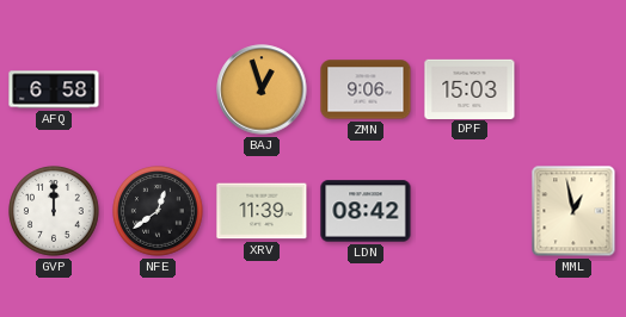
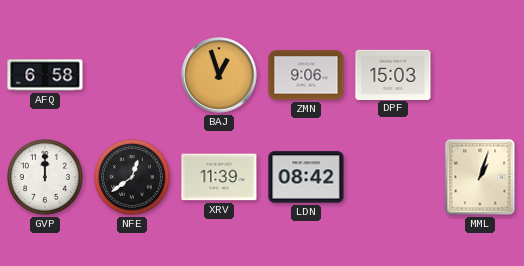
MML: 12:58 -> 1:03
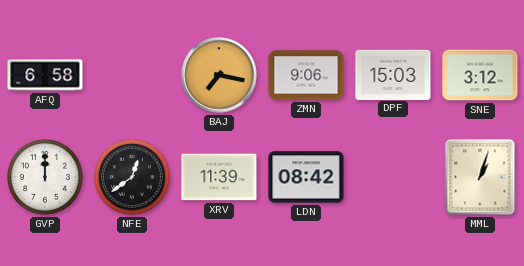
BAJ: 12:57 -> 7:17
SNE: none -> 3:12
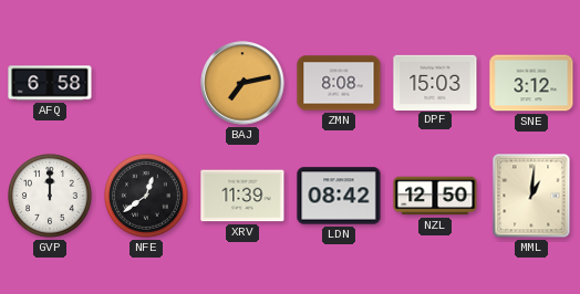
BAJ: 7:17 -> 7:13
ZMN: 9:06 -> 8:08
NZL: none -> 12:50
MML: 1:03 -> 1:01
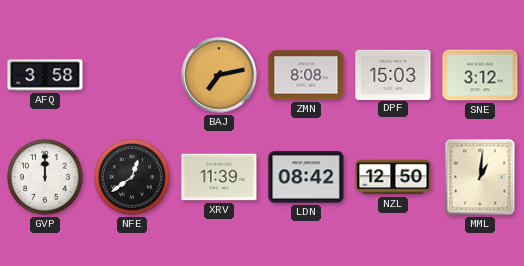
AFQ: 6:58 -> 3:58
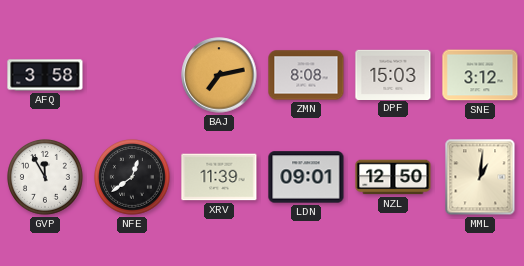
GVP: 12:00 -> 11:55
LDN: 08:42 -> 09:01
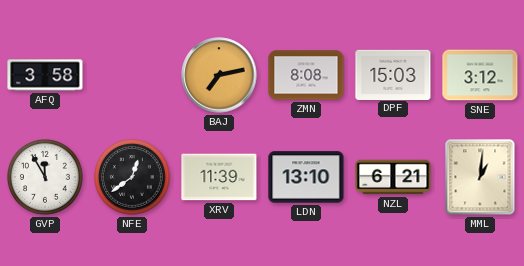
LDN: 09:01 -> 13:10
NZL: 12:50 -> 6:21
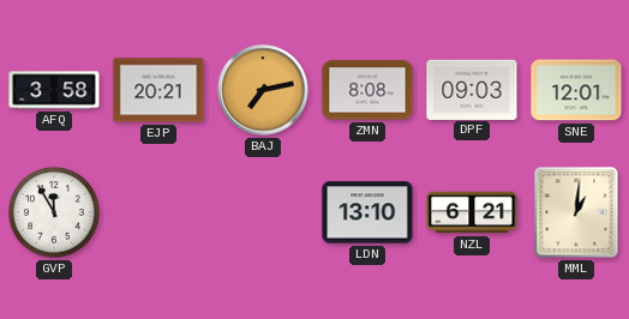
EJP: none -> 20:21
DPF: 15:03 -> 09:03
SNE: 3:12 -> 12:01
NFE: 12:39 -> none
XRV: 11:39 -> none
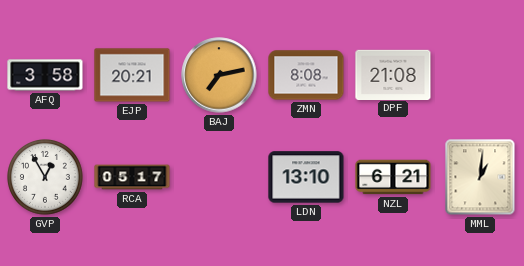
DPF: 09:03 -> 21:08
SNE: 12:01 -> none
GVP: 11:55 -> 12:55
RCA: none -> 05:17
